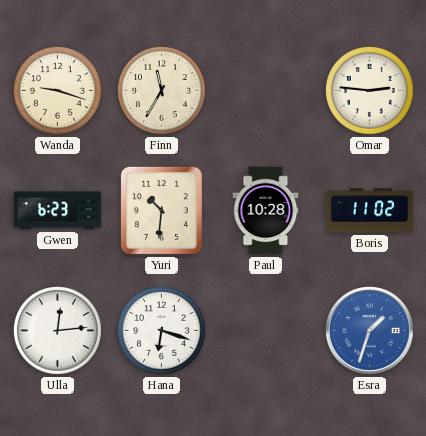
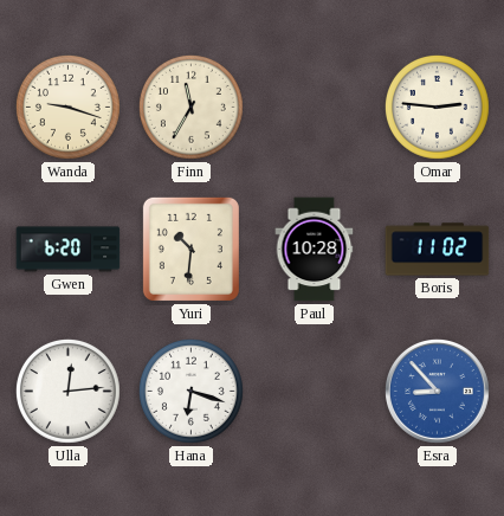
Gwen: 6:23 -> 6:20
Esra: 1:33 -> 8:53
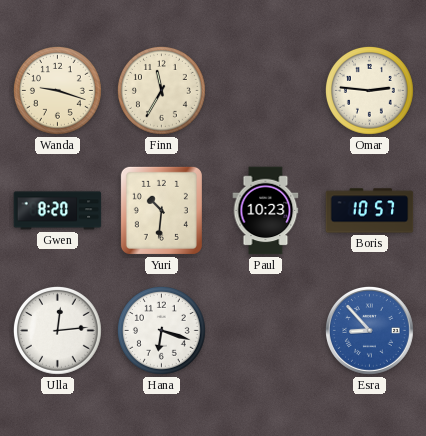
Gwen: 6:20 -> 8:20
Paul: 10:28 -> 10:23
Boris: 11:02 -> 10:57
